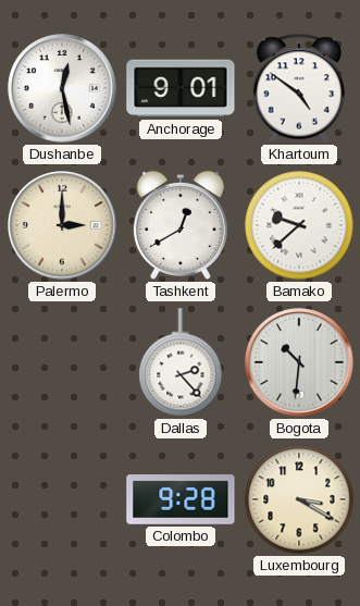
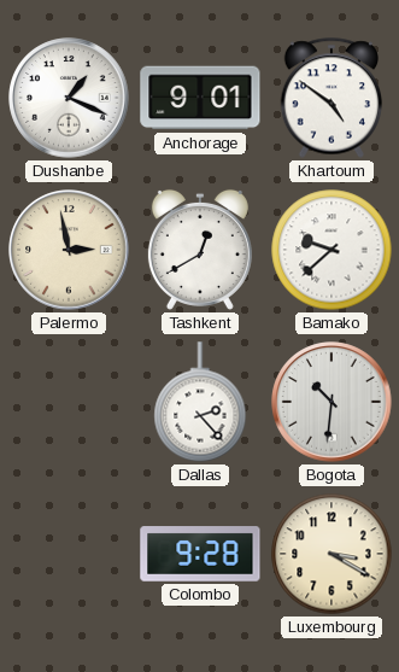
Dushanbe: 12:28 -> 1:19
Palermo: 3:00 -> 2:58
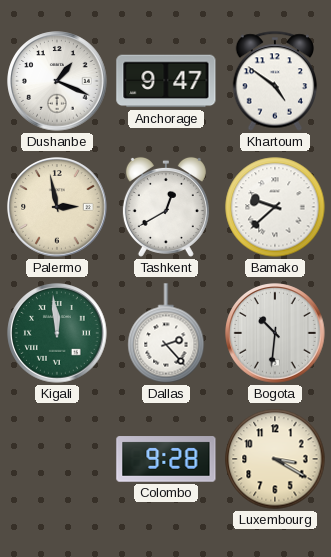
Anchorage: 9:01 -> 9:47
Kigali: none -> 11:59
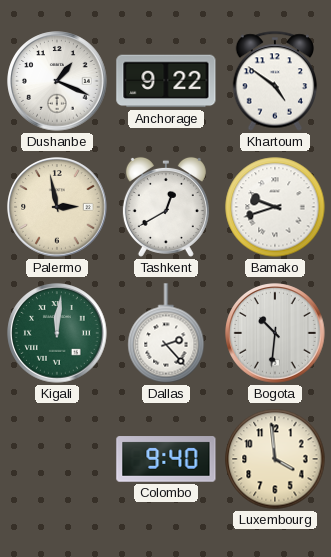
Anchorage: 9:47 -> 9:22
Bamako: 9:38 -> 9:42
Kigali: 11:59 -> 12:01
Colombo: 9:28 -> 9:40
Luxembourg: 3:20 -> 3:59
